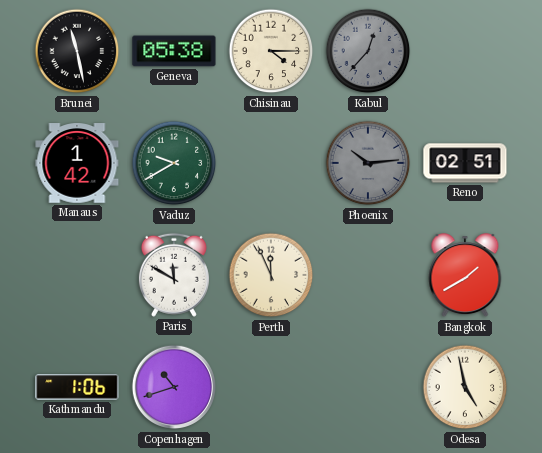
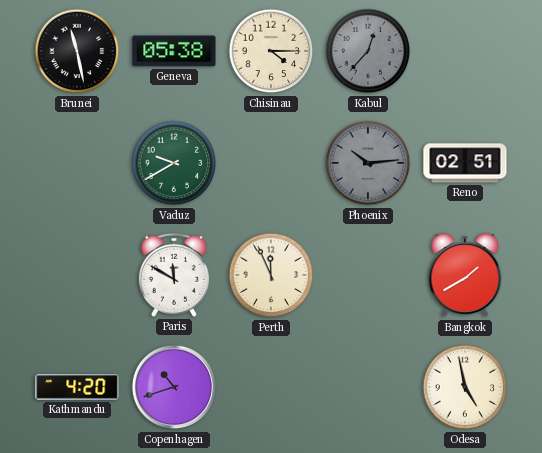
Manaus: 1:42 -> none
Kathmandu: 1:06 -> 4:20
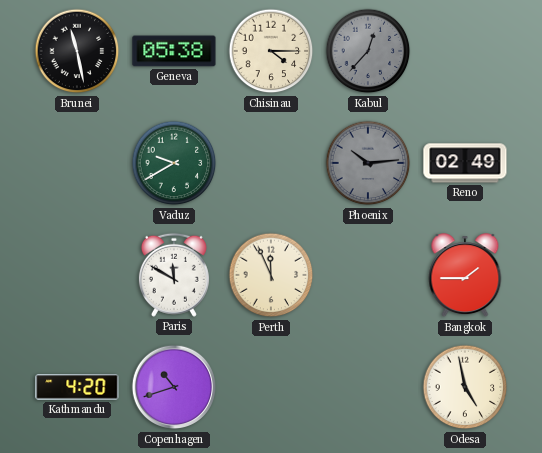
Reno: 02:51 -> 02:49
Bangkok: 1:40 -> 1:45
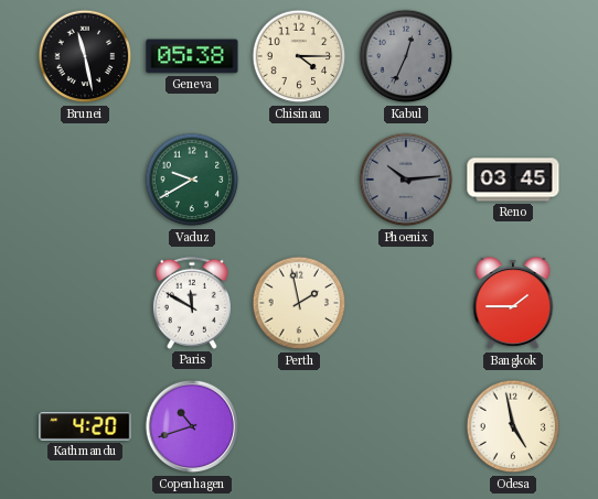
Kabul: 12:37 -> 12:34
Reno: 02:49 -> 03:45
Perth: 11:56 -> 1:58
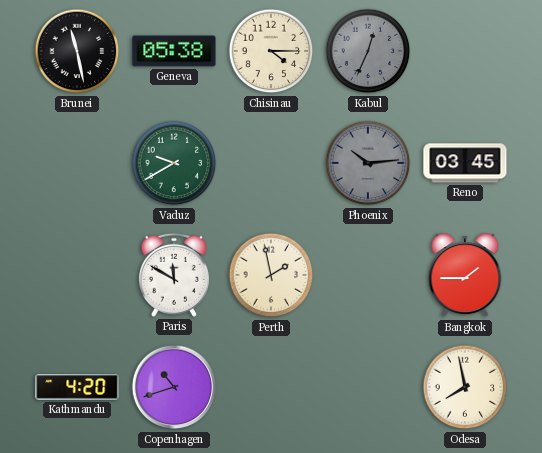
Odesa: 4:58 -> 7:58
